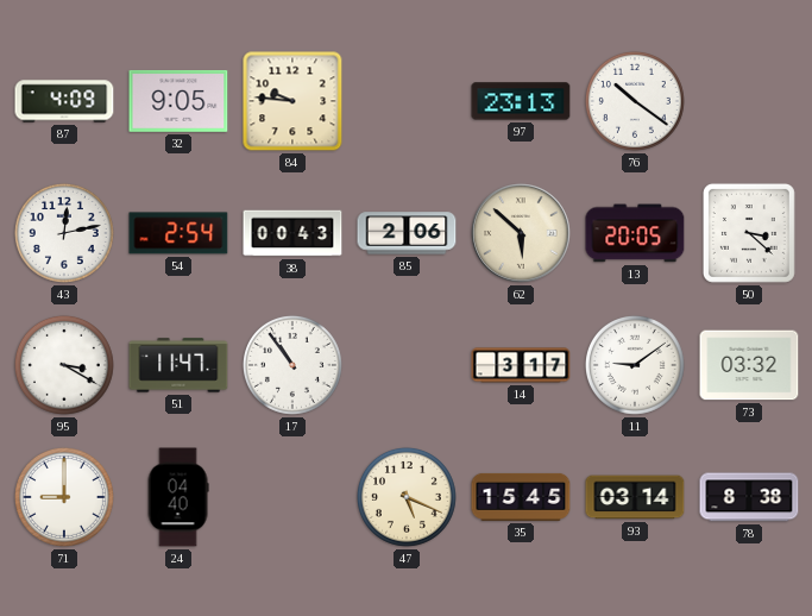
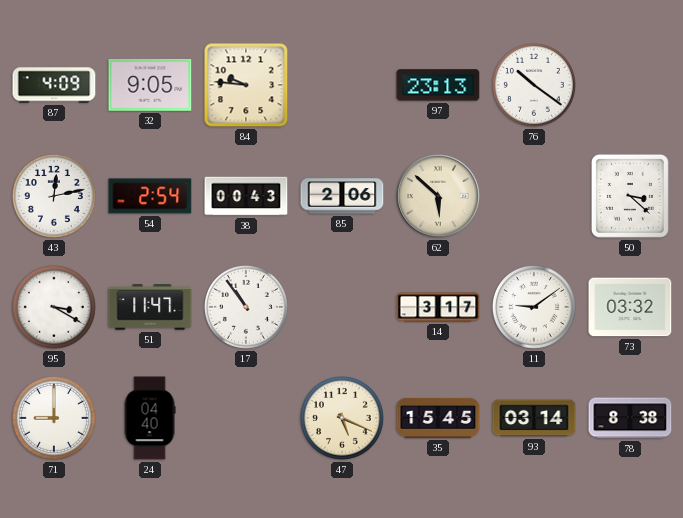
13: 20:05 -> none
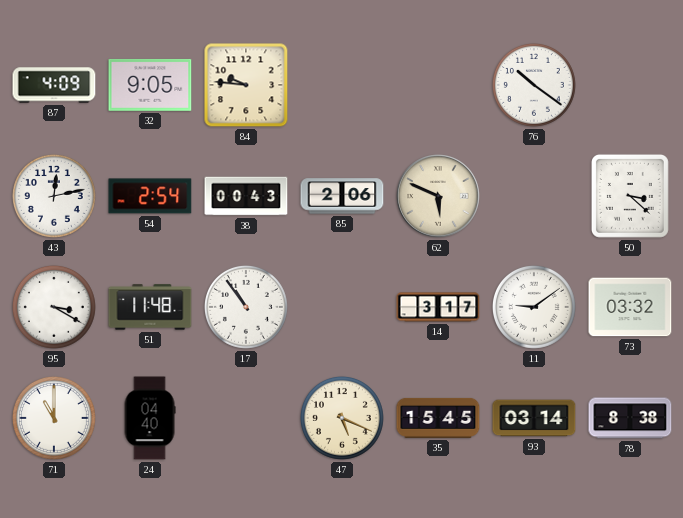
97: 23:13 -> none
62: 5:52 -> 5:49
51: 11:47 -> 11:48
71: 9:00 -> 11:00
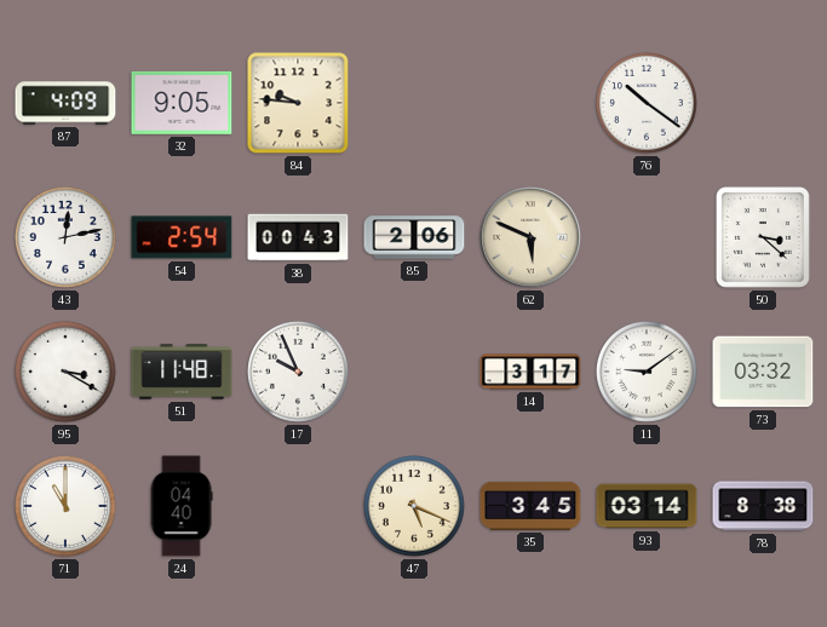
17: 10:54 -> 9:56
35: 15:45 -> 3:45
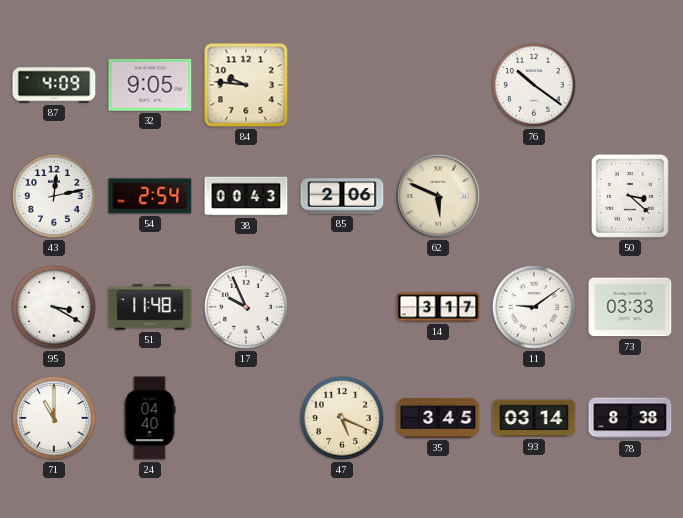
73: 03:32 -> 03:33
